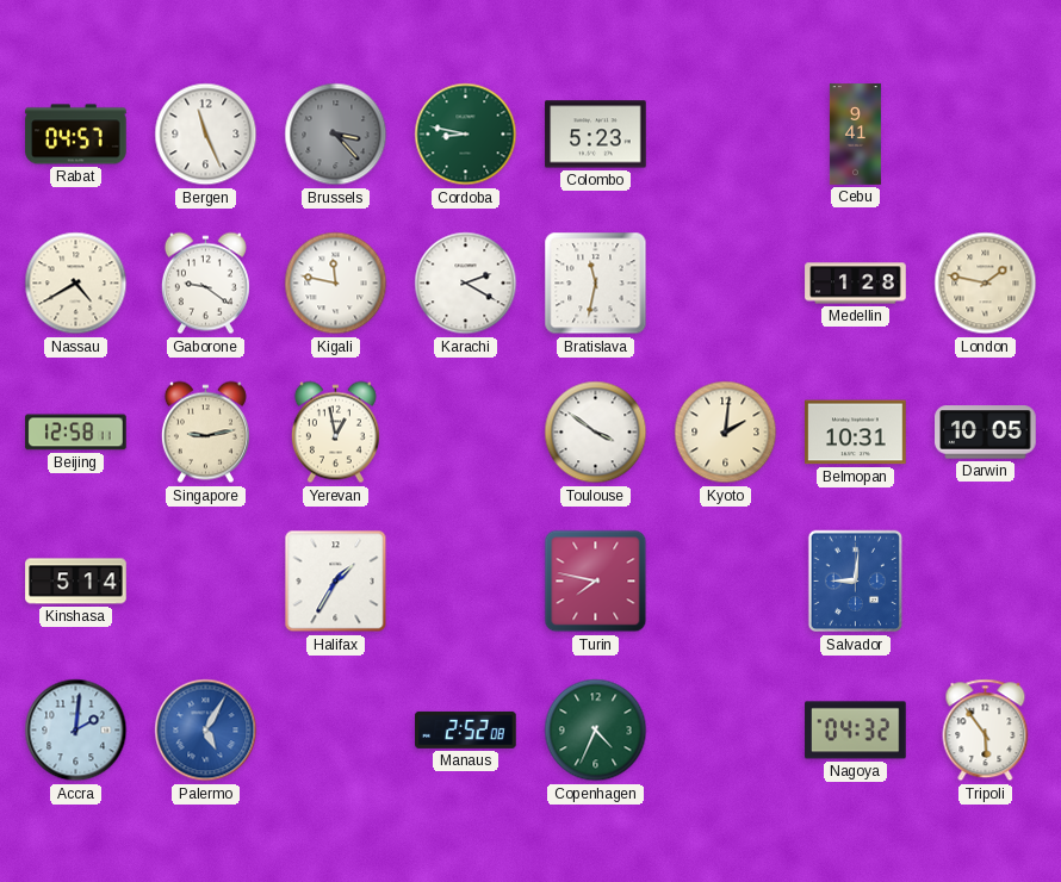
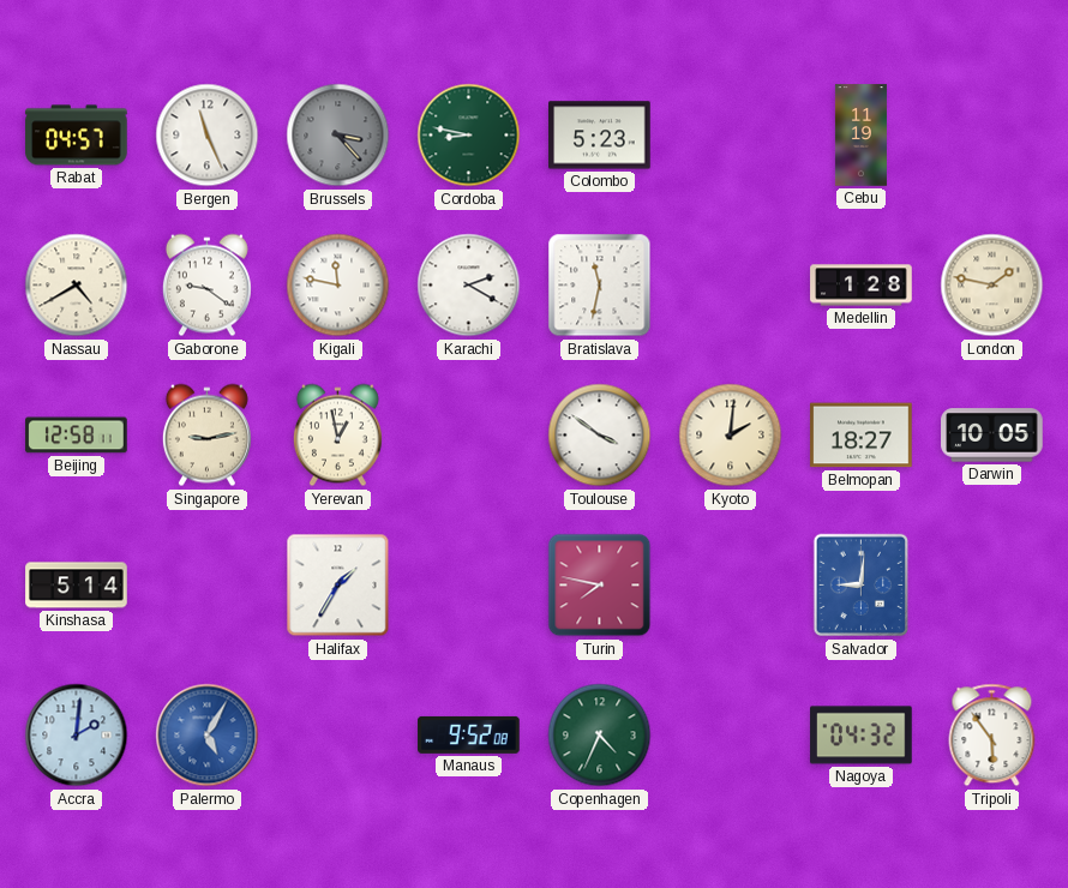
Cebu: 9:41 -> 11:19
Belmopan: 10:31 -> 18:27
Manaus: 2:52 -> 9:52
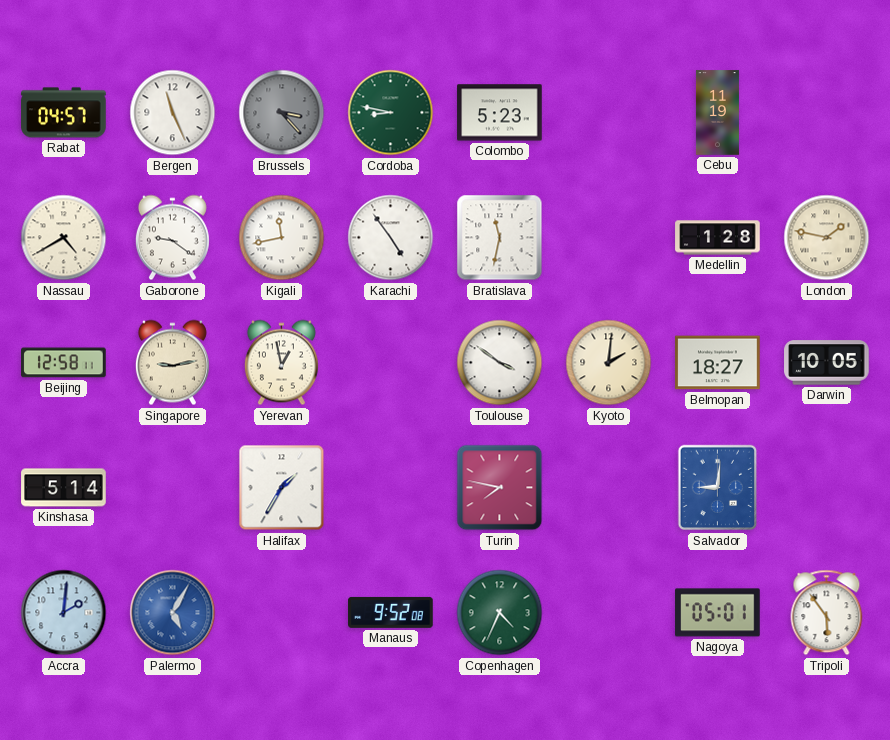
Kigali: 11:47 -> 11:43
Karachi: 2:20 -> 4:54
Nagoya: 04:32 -> 05:01
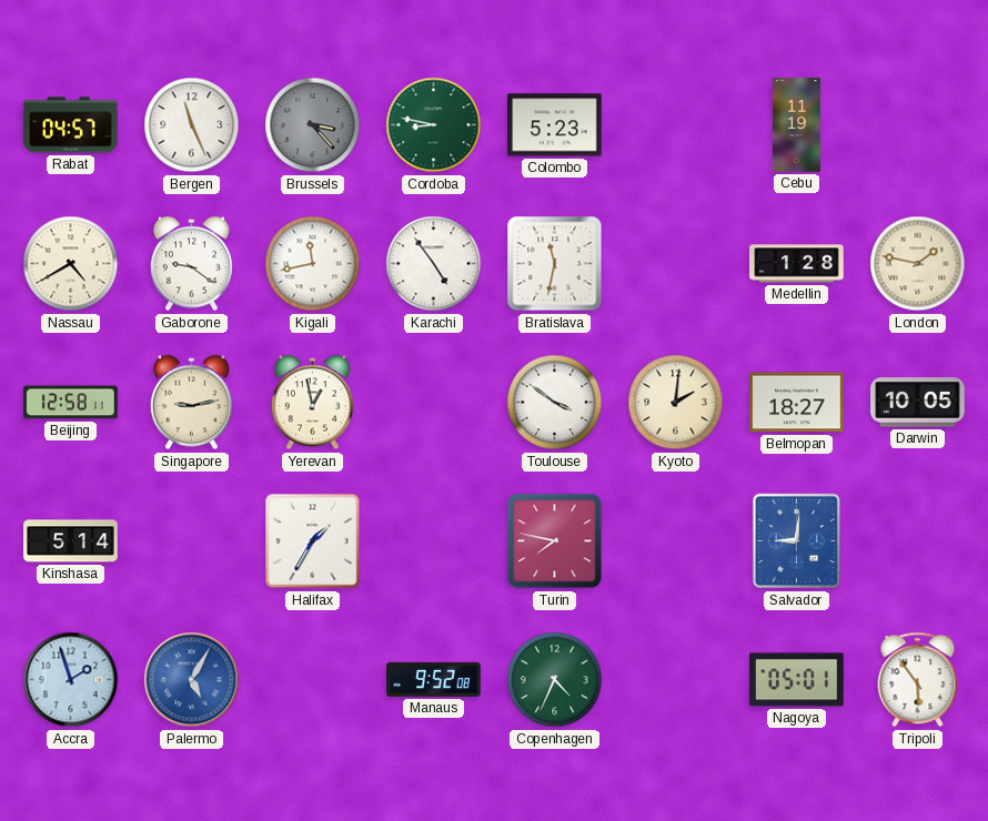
Accra: 2:01 -> 1:57
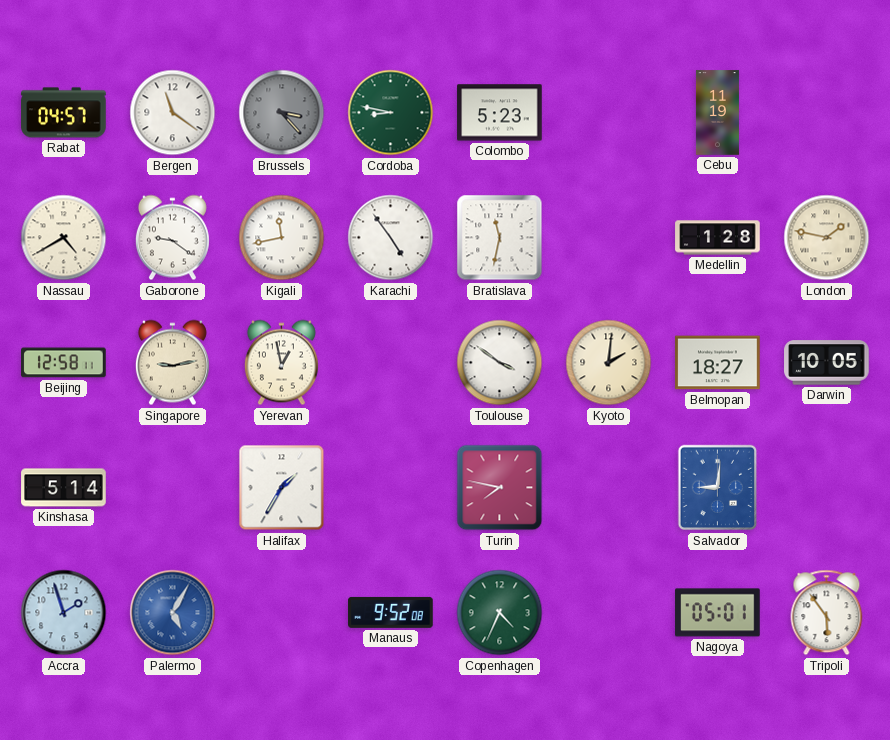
Bergen: 11:26 -> 11:21
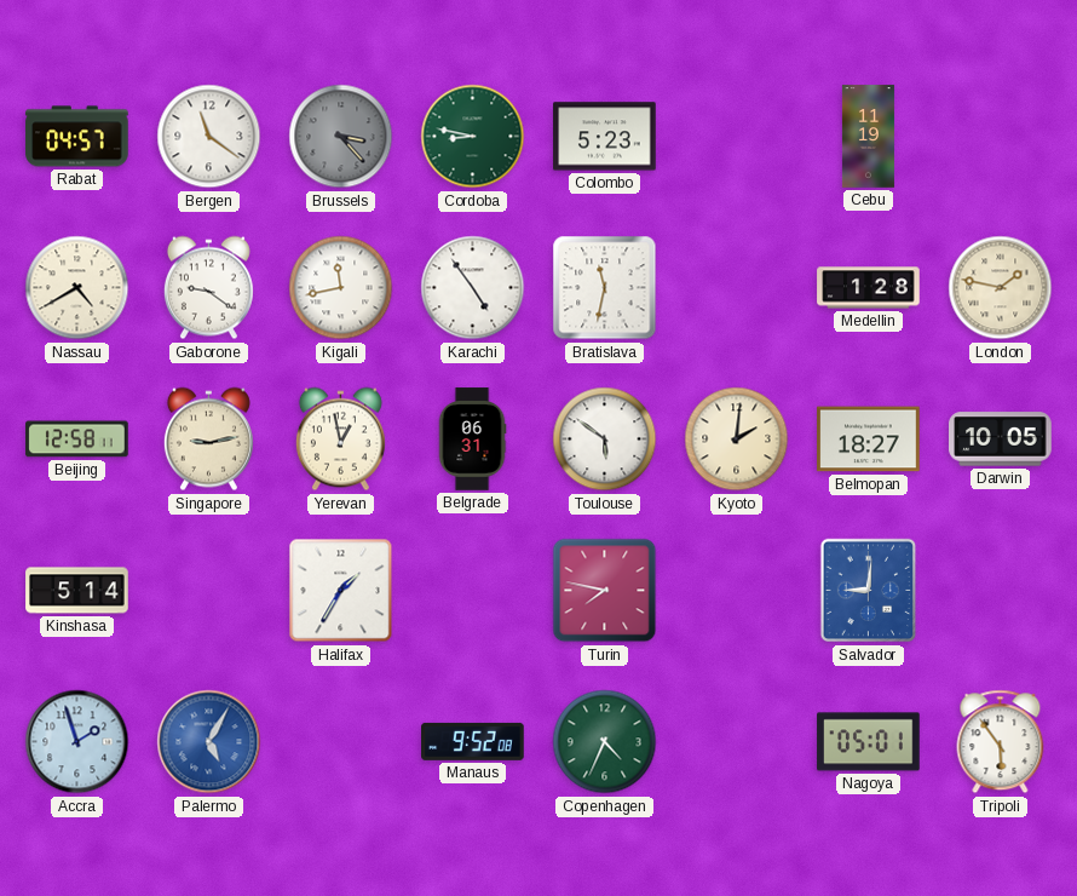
Belgrade: none -> 06:31
Toulouse: 3:51 -> 5:51
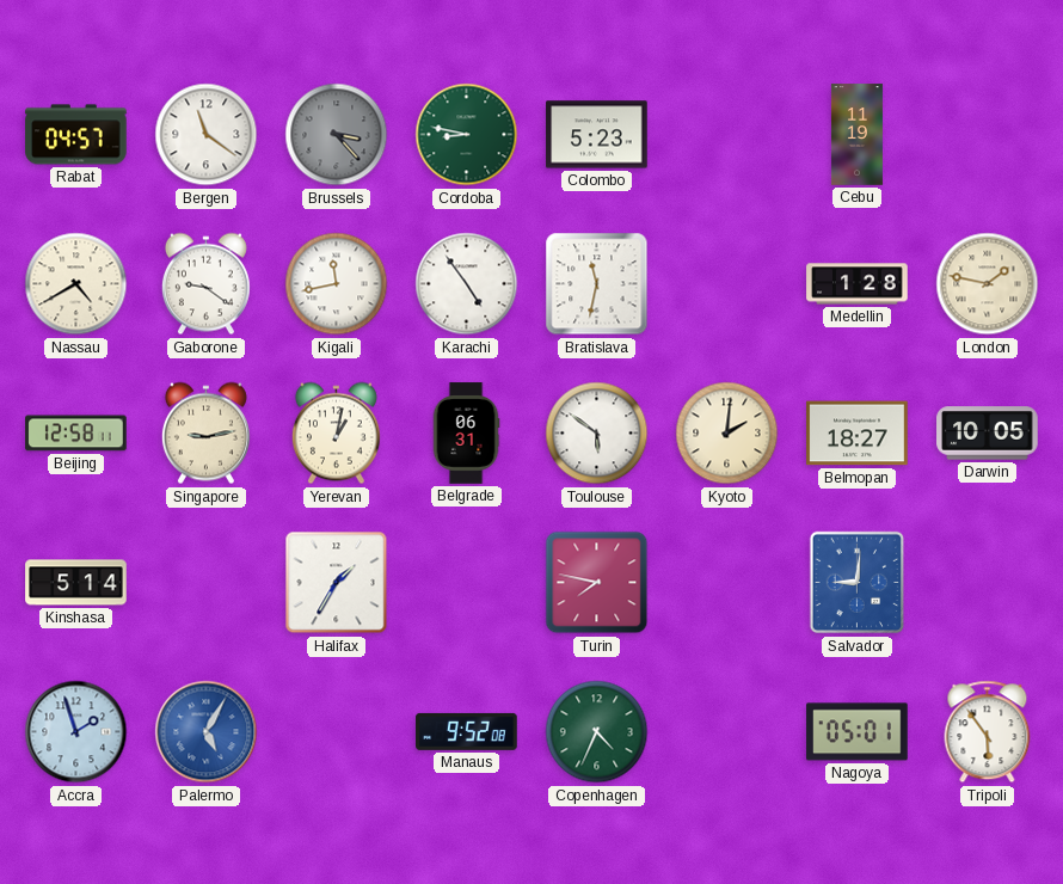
Yerevan: 12:58 -> 1:02
